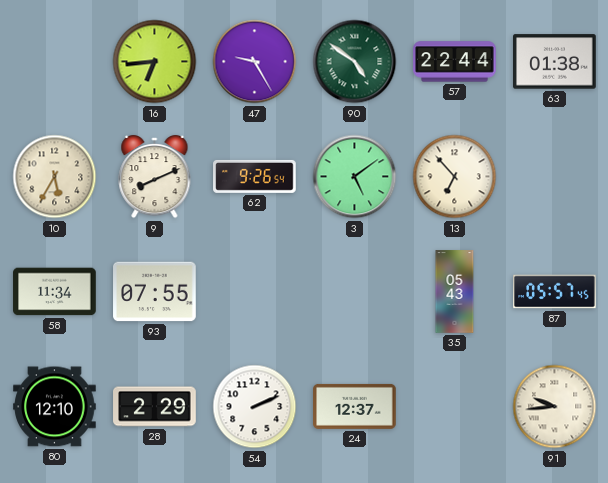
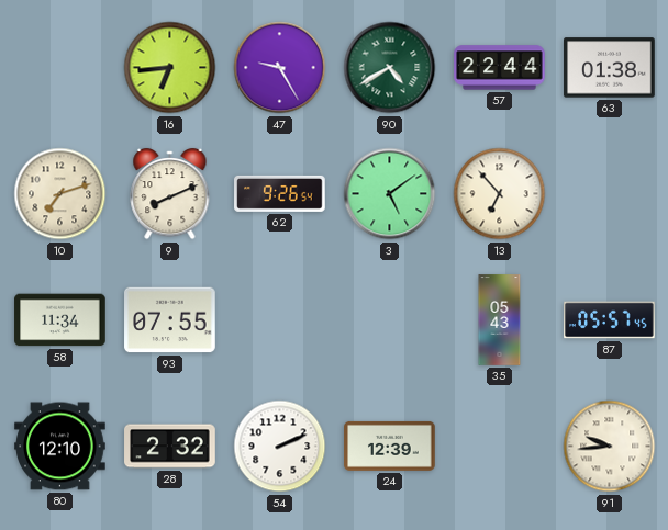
90: 4:51 -> 4:40
10: 5:35 -> 7:12
28: 2:29 -> 2:32
24: 12:37 -> 12:39
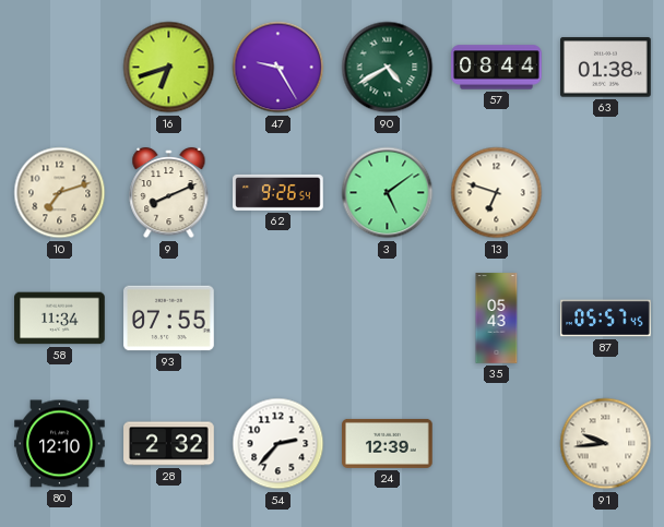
16: 6:44 -> 6:42
57: 22:44 -> 08:44
13: 6:53 -> 6:48
54: 2:11 -> 2:37
